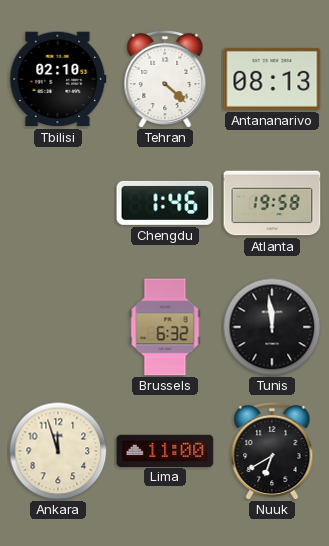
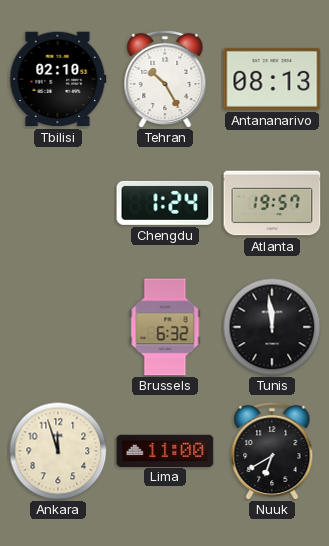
Tehran: 4:22 -> 10:25
Chengdu: 1:46 -> 1:24
Atlanta: 19:58 -> 19:57
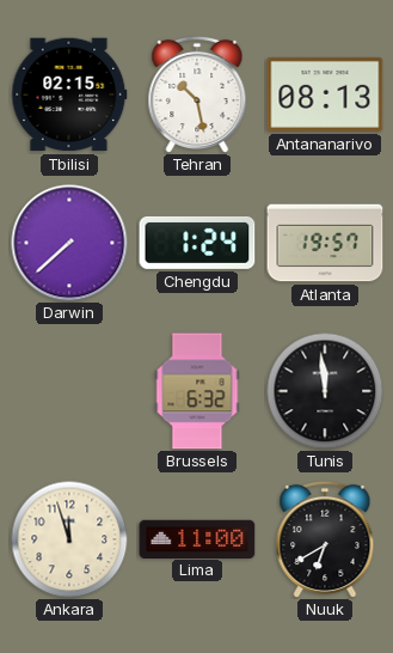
Tbilisi: 02:10 -> 02:15
Tehran: 10:25 -> 10:28
Darwin: none -> 7:38
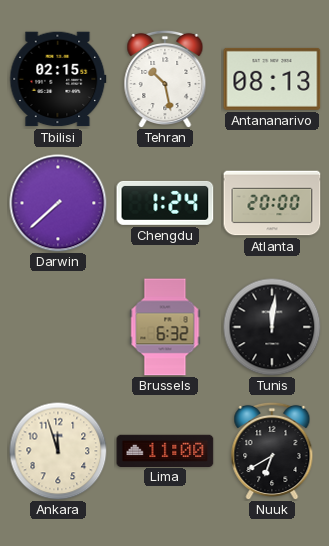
Atlanta: 19:57 -> 20:00
Tunis: 11:59 -> 12:01
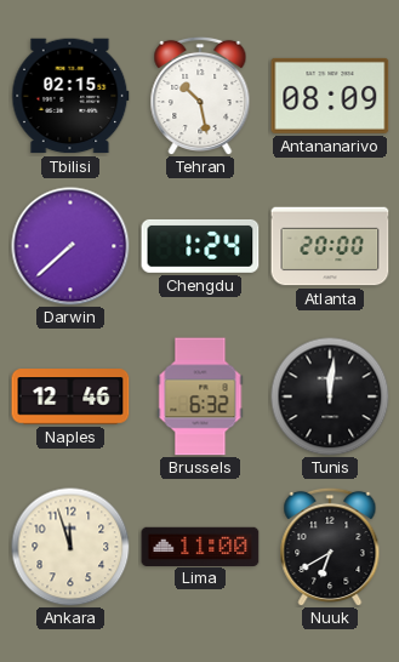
Antananarivo: 08:13 -> 08:09
Naples: none -> 12:46
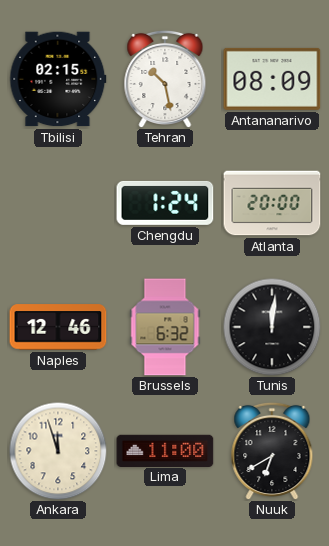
Darwin: 7:38 -> none
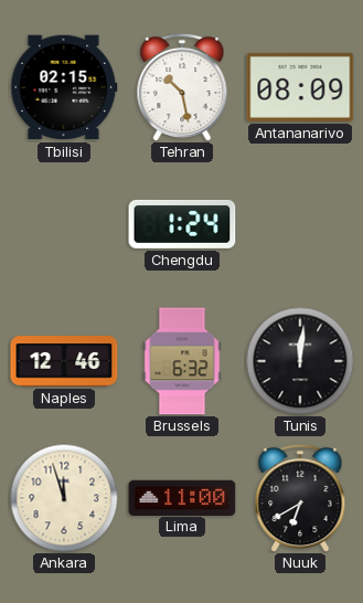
Atlanta: 20:00 -> none
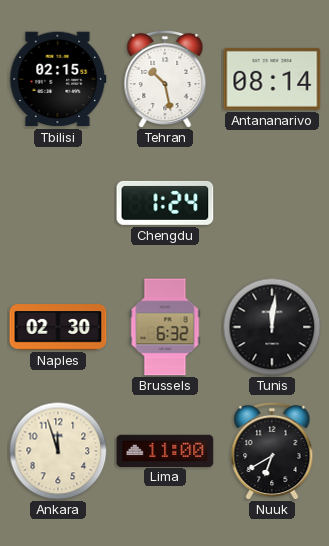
Antananarivo: 08:09 -> 08:14
Naples: 12:46 -> 02:30
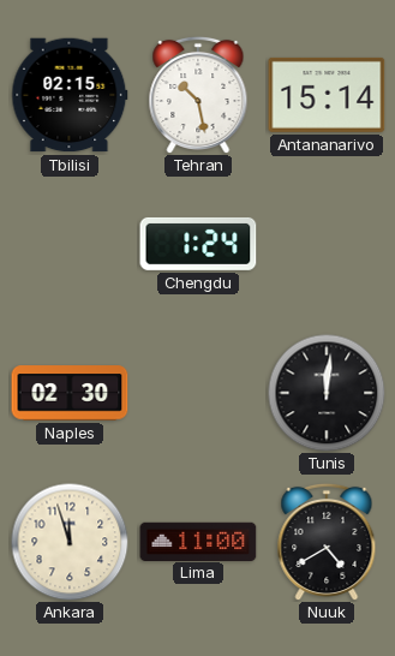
Antananarivo: 08:14 -> 15:14
Brussels: 6:32 -> none
Nuuk: 6:40 -> 4:40
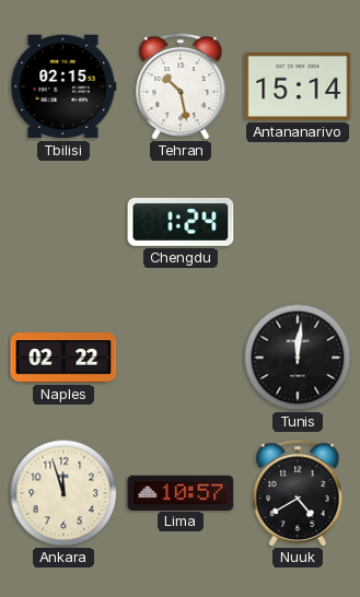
Naples: 02:30 -> 02:22
Lima: 11:00 -> 10:57
